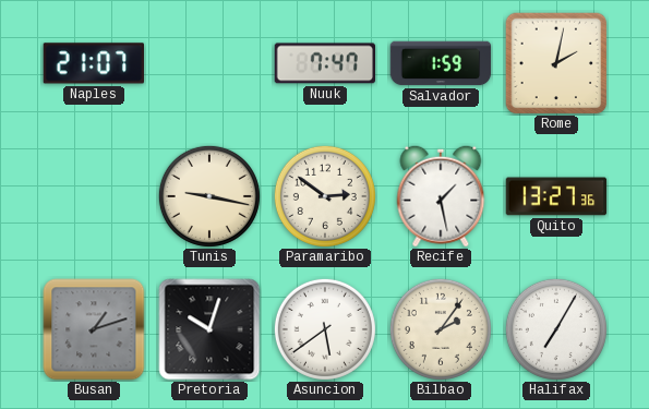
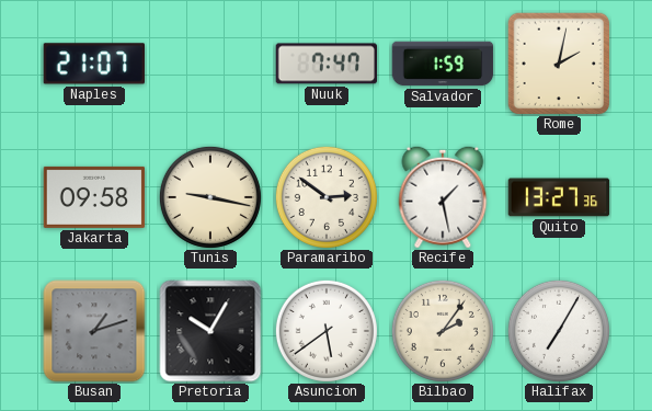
Jakarta: none -> 09:58
Pretoria: 10:03 -> 10:05
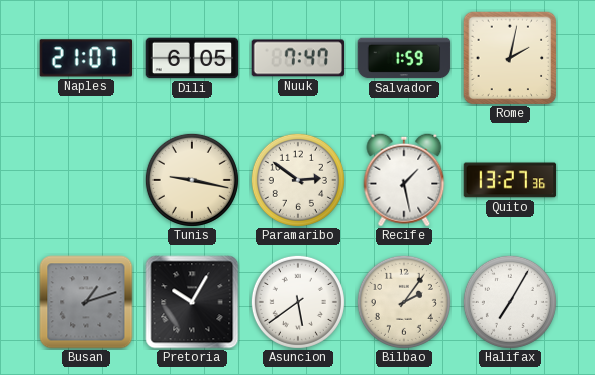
Dili: none -> 6:05
Jakarta: 09:58 -> none
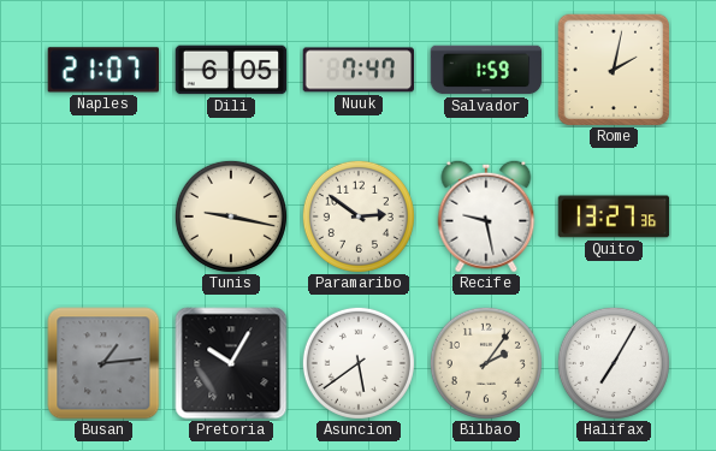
Recife: 1:28 -> 9:28
Busan: 1:12 -> 1:14
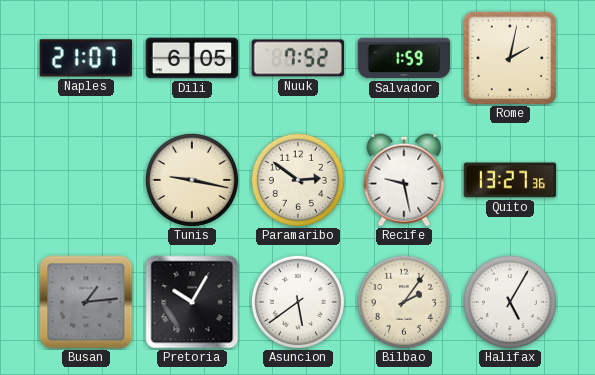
Nuuk: 7:47 -> 7:52
Halifax: 7:05 -> 5:05
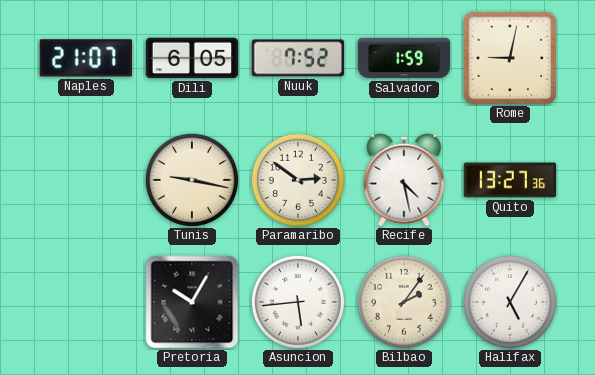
Rome: 2:02 -> 9:02
Recife: 9:28 -> 4:28
Busan: 1:14 -> none
Asuncion: 5:39 -> 5:44
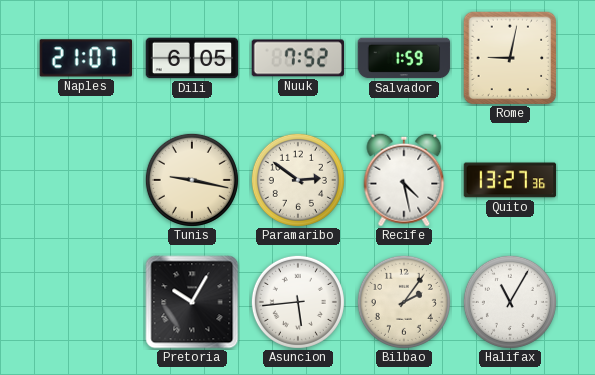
Halifax: 5:05 -> 11:05
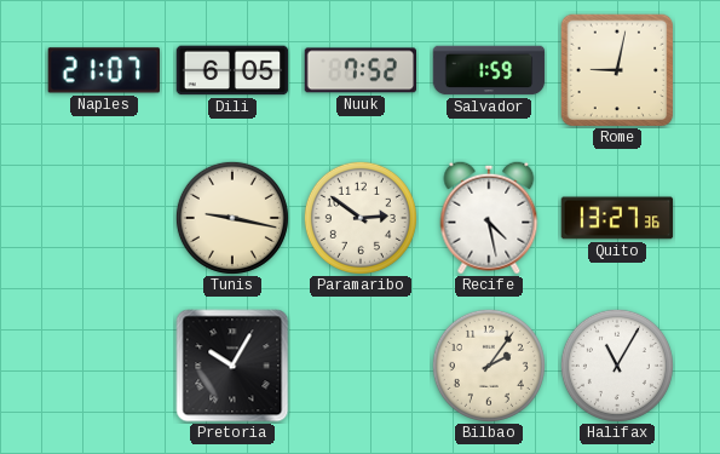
Asuncion: 5:44 -> none
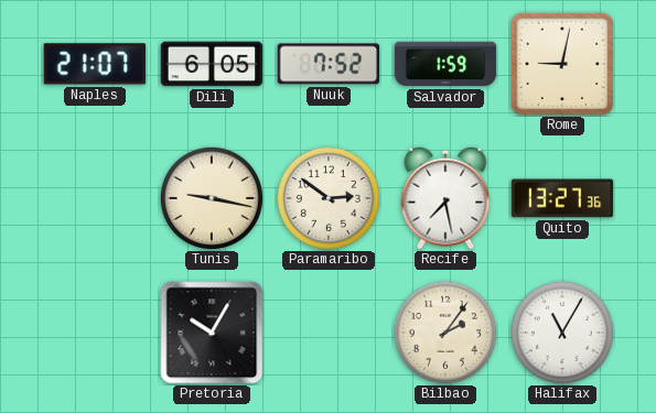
Recife: 4:28 -> 7:28
